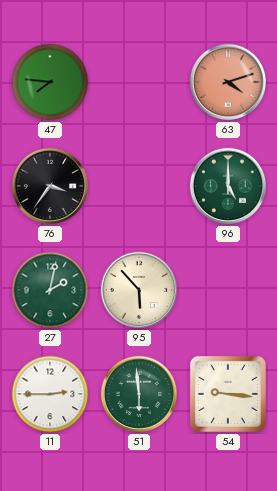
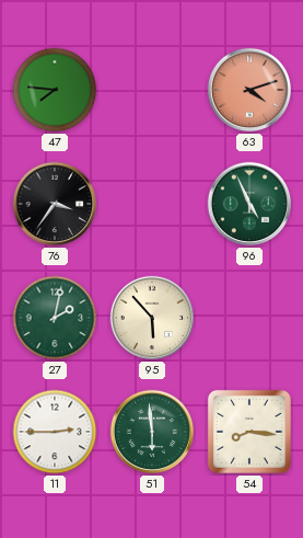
96: 5:00 -> 4:56
54: 9:16 -> 8:16
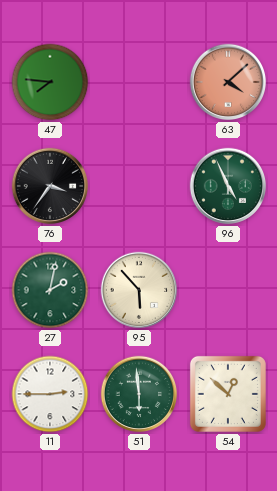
63: 4:12 -> 4:08
54: 8:16 -> 12:52
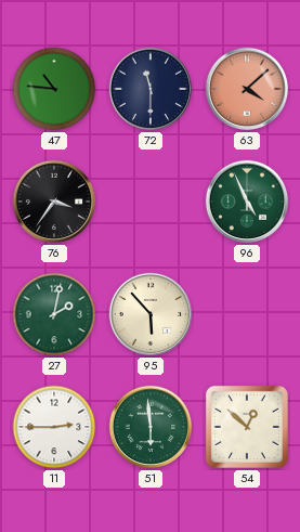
47: 7:46 -> 10:46
72: none -> 11:30
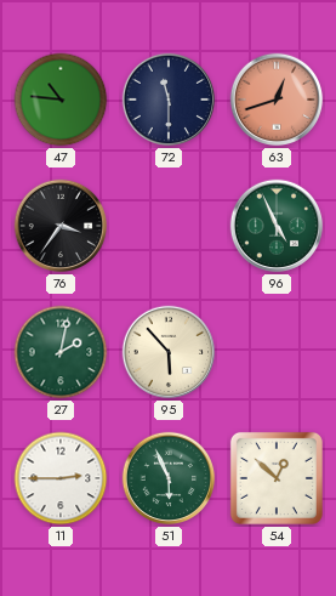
63: 4:08 -> 12:42
51: 5:59 -> 5:56
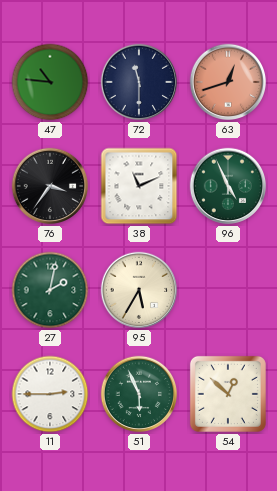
38: none -> 11:11
95: 5:53 -> 5:35
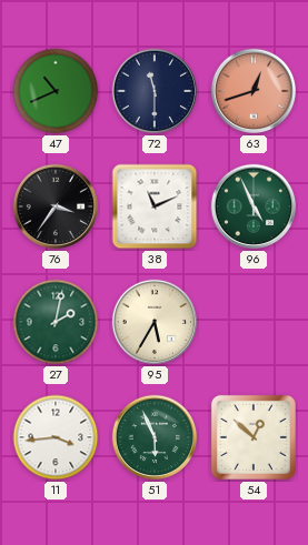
47: 10:46 -> 10:41
11: 2:45 -> 3:44
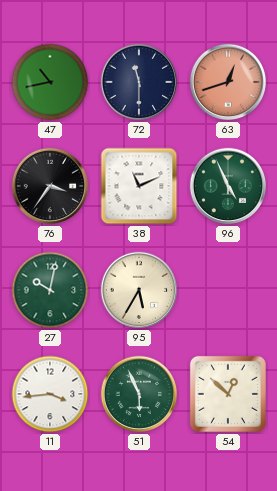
47: 10:41 -> 10:43
27: 2:02 -> 10:02
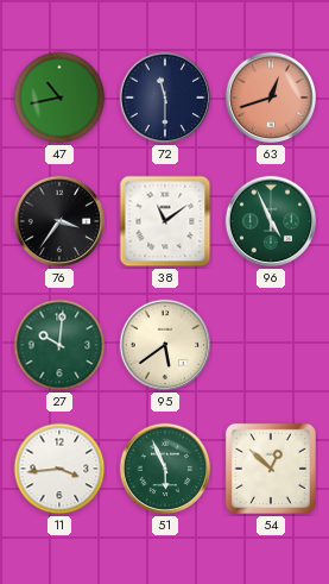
38: 11:11 -> 11:09
27: 10:02 -> 10:01
95: 5:35 -> 5:39
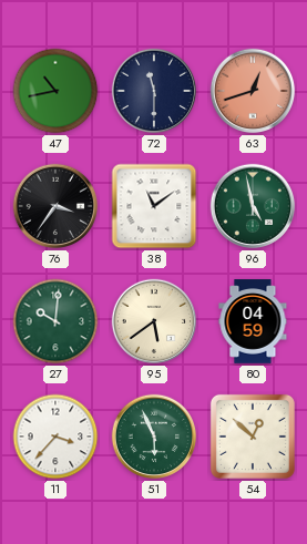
96: 4:56 -> 4:58
80: none -> 04:59
11: 3:44 -> 3:37
